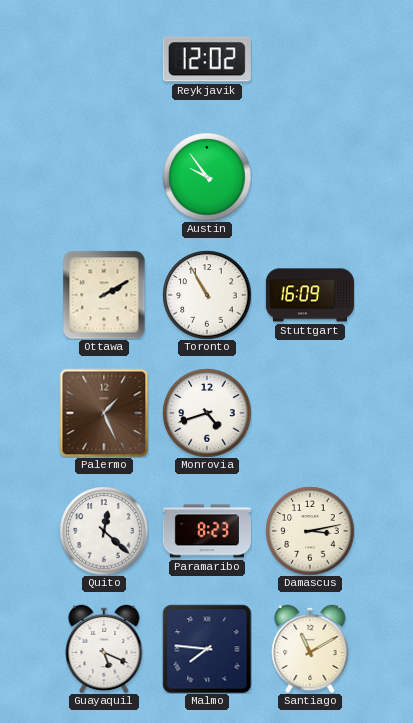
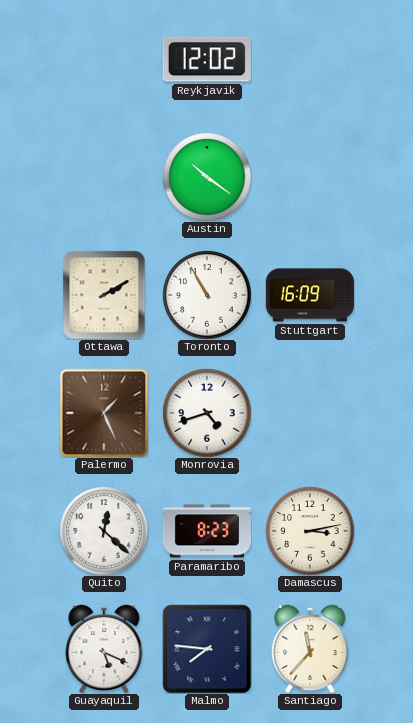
Austin: 9:54 -> 10:21
Santiago: 11:10 -> 11:37
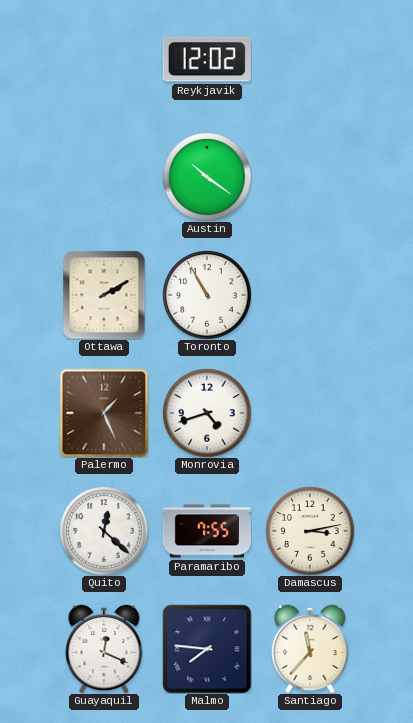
Stuttgart: 16:09 -> none
Paramaribo: 8:23 -> 7:55
Guayaquil: 5:19 -> 12:19
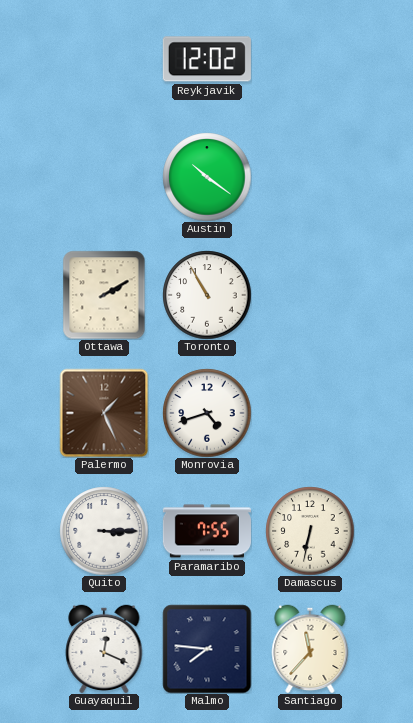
Quito: 12:22 -> 3:15
Damascus: 3:13 -> 6:32
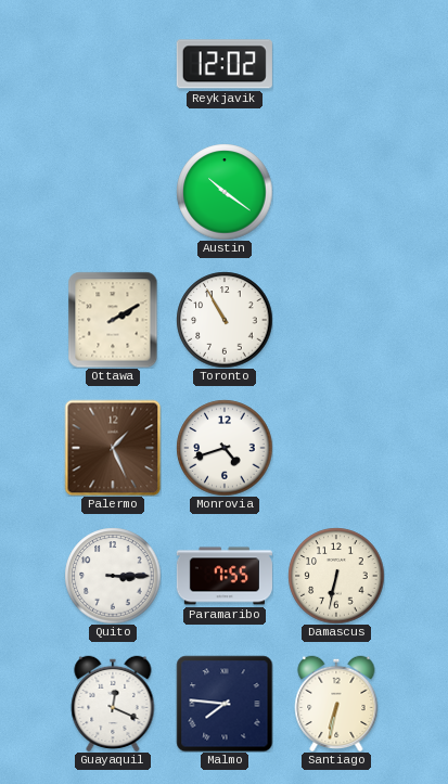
Santiago: 11:37 -> 6:32
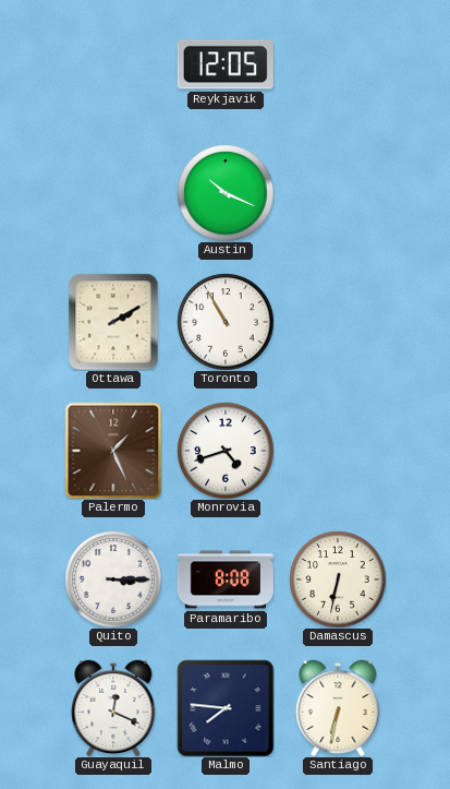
Reykjavik: 12:02 -> 12:05
Austin: 10:21 -> 10:19
Paramaribo: 7:55 -> 8:08
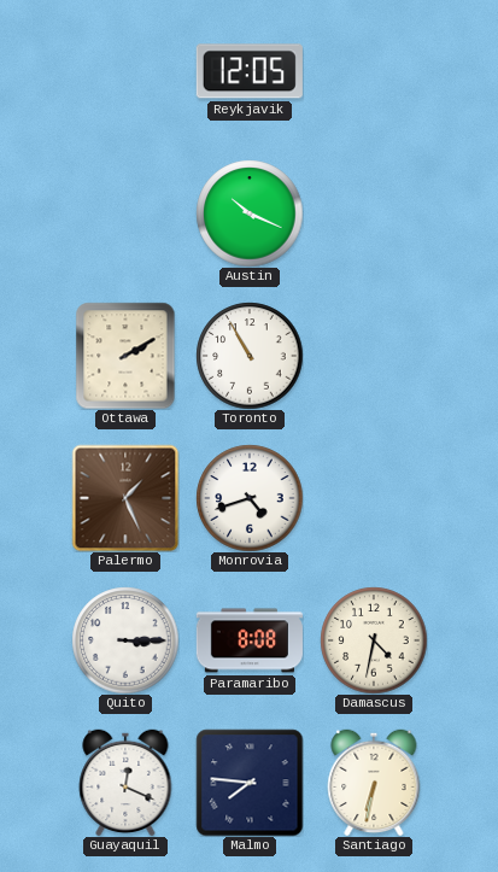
Damascus: 6:32 -> 4:32
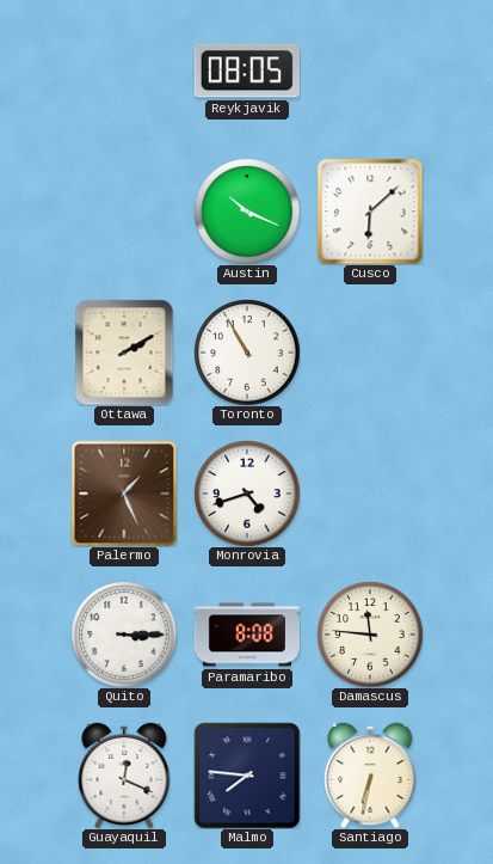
Reykjavik: 12:05 -> 08:05
Cusco: none -> 6:08
Damascus: 4:32 -> 11:46
